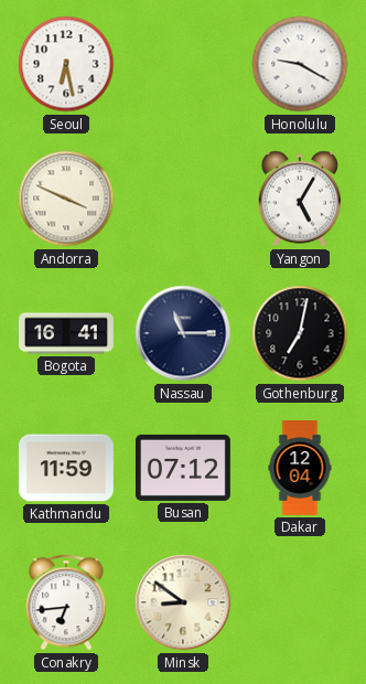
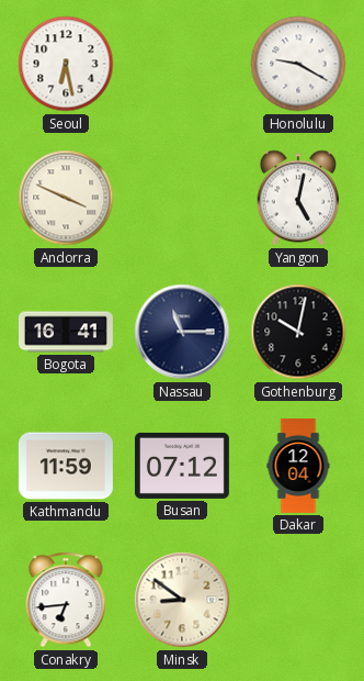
Yangon: 5:05 -> 5:02
Gothenburg: 7:02 -> 10:02
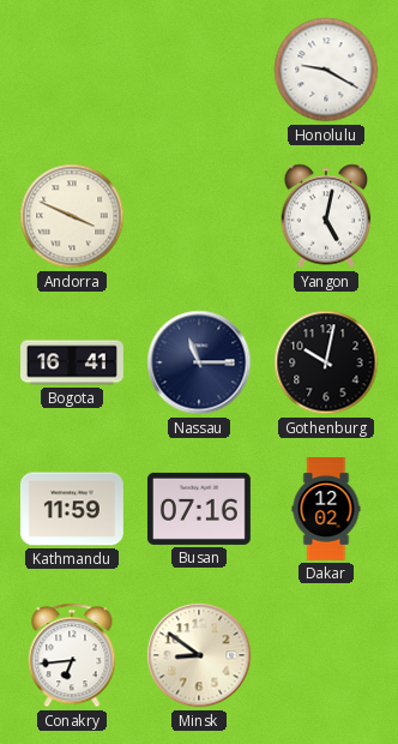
Seoul: 6:28 -> none
Busan: 07:12 -> 07:16
Dakar: 12:04 -> 12:02
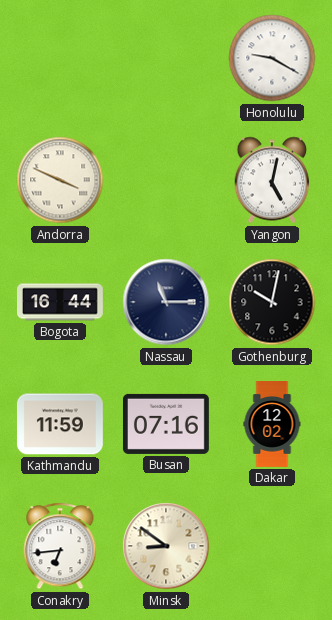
Bogota: 16:41 -> 16:44
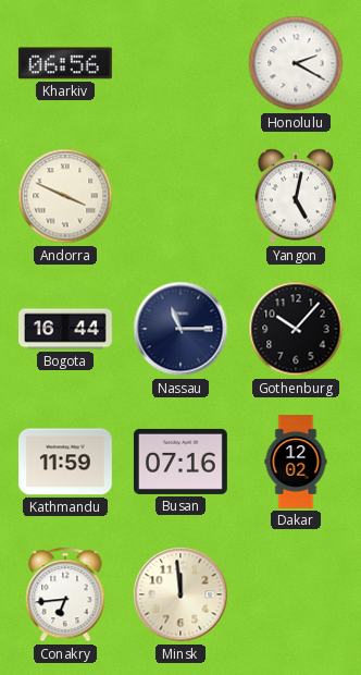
Kharkiv: none -> 06:56
Honolulu: 9:20 -> 2:20
Gothenburg: 10:02 -> 10:07
Minsk: 8:51 -> 11:59
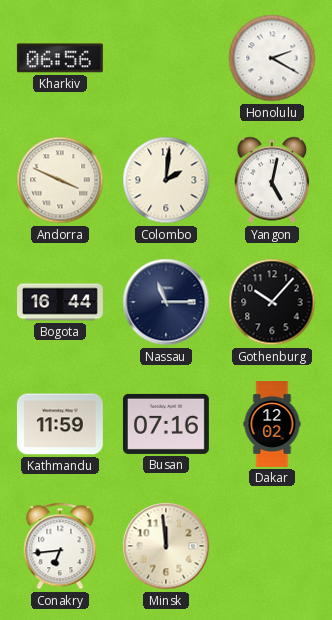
Colombo: none -> 2:01
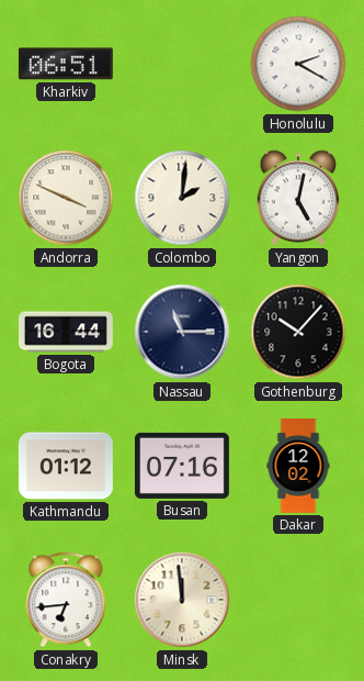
Kharkiv: 06:56 -> 06:51
Kathmandu: 11:59 -> 01:12
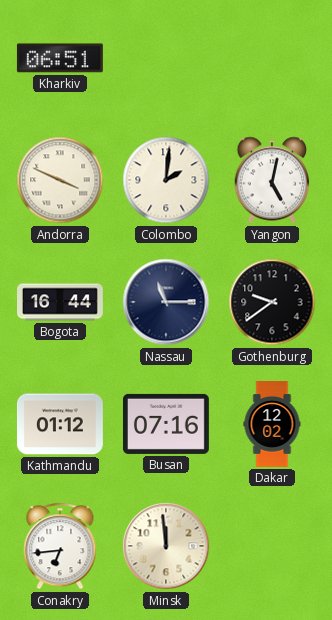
Honolulu: 2:20 -> none
Gothenburg: 10:07 -> 9:39
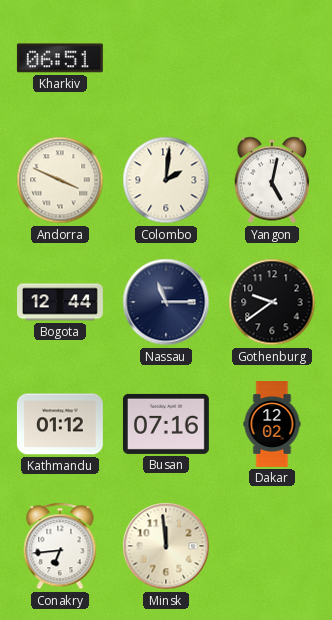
Bogota: 16:44 -> 12:44
